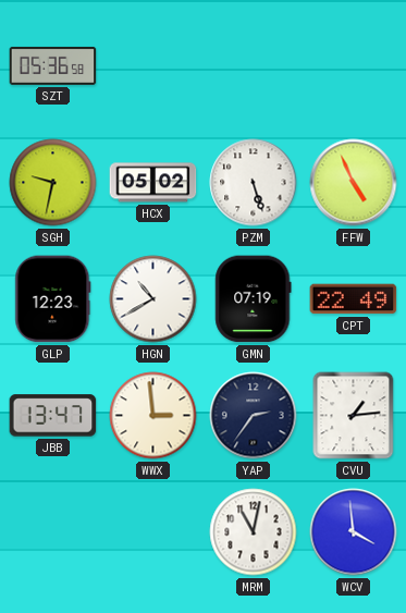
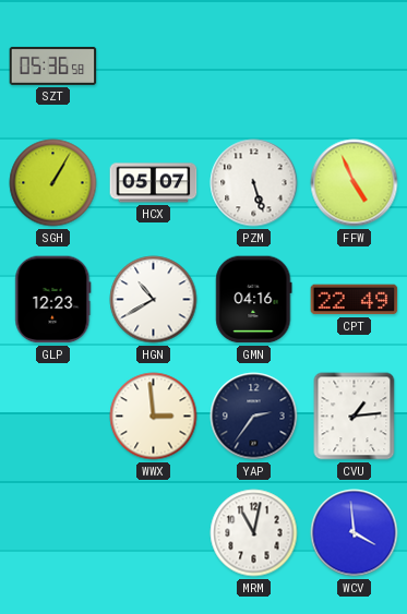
SGH: 9:32 -> 1:05
HCX: 05:02 -> 05:07
GMN: 07:19 -> 04:16
JBB: 13:47 -> none
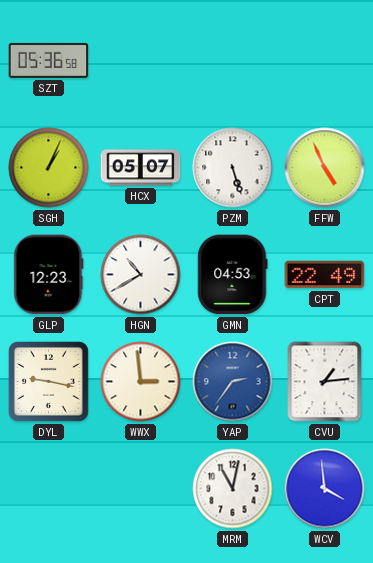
SGH: 1:05 -> 1:04
GMN: 04:16 -> 04:53
DYL: none -> 9:17
YAP dial: navy -> blue
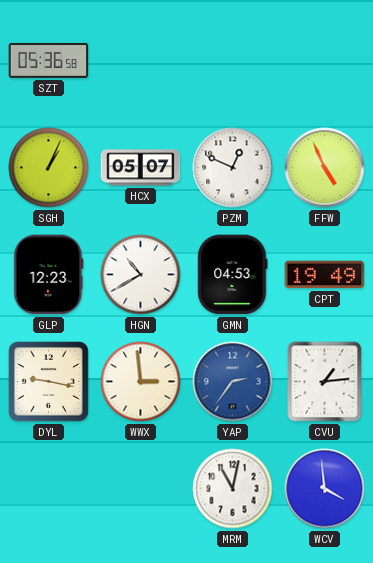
PZM: 5:27 -> 12:49
CPT: 22:49 -> 19:49
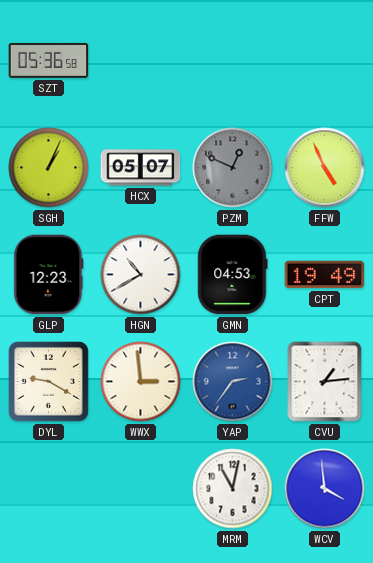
PZM dial: white -> grey
DYL: 9:17 -> 9:20
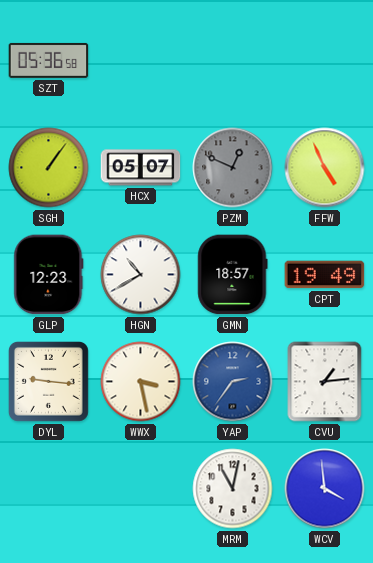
SGH: 1:04 -> 1:06
GMN: 04:53 -> 18:57
DYL: 9:20 -> 9:16
WWX: 2:59 -> 3:28
